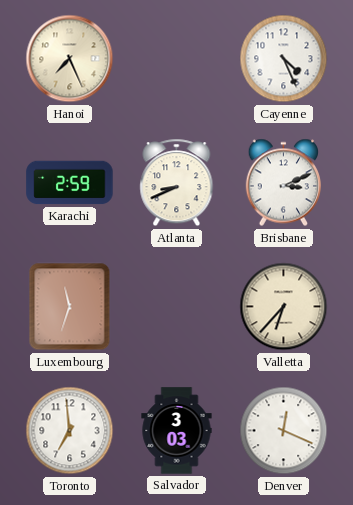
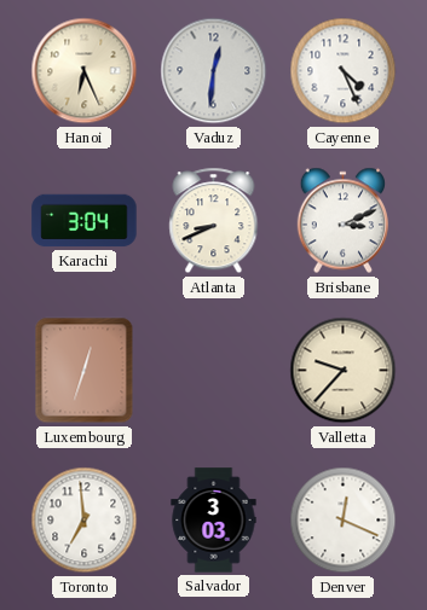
Hanoi: 7:26 -> 6:26
Vaduz: none -> 12:31
Karachi: 2:59 -> 3:04
Luxembourg: 11:33 -> 12:33
Valletta: 6:37 -> 9:37
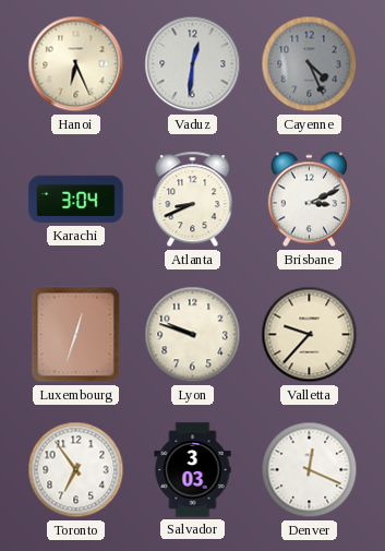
Cayenne dial: white -> grey
Lyon: none -> 9:48
Toronto: 6:59 -> 6:54
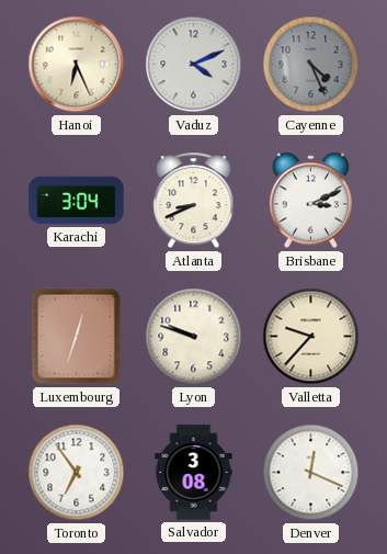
Vaduz: 12:31 -> 4:11
Salvador: 3:03 -> 3:08
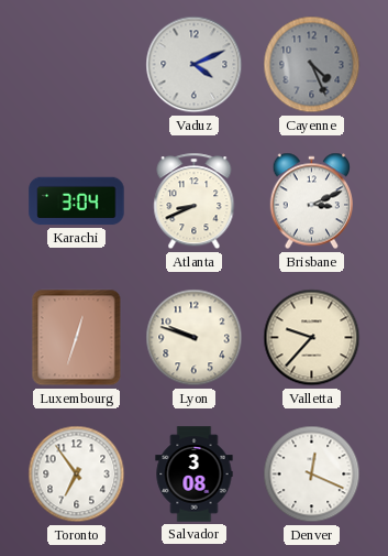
Hanoi: 6:26 -> none
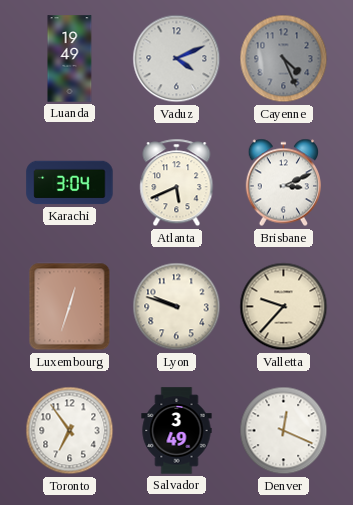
Luanda: none -> 19:49
Atlanta: 8:41 -> 5:41
Salvador: 3:08 -> 3:49
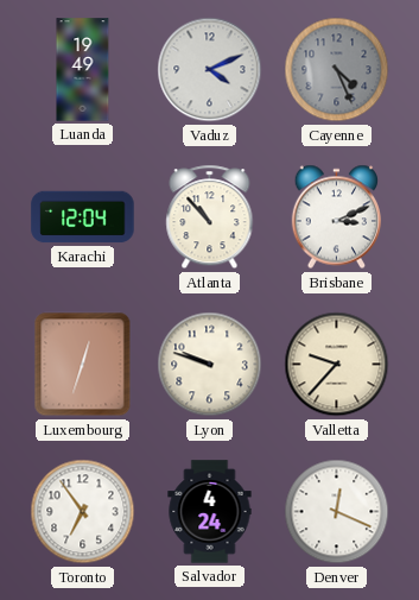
Karachi: 3:04 -> 12:04
Atlanta: 5:41 -> 10:53
Salvador: 3:49 -> 4:24
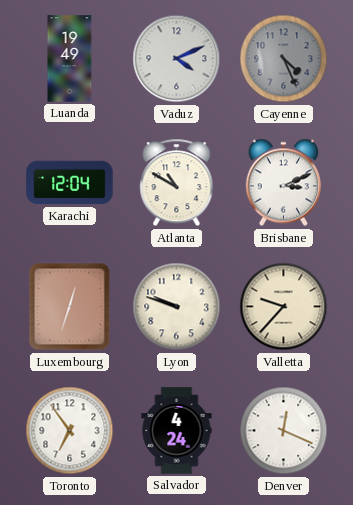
Atlanta: 10:53 -> 10:50
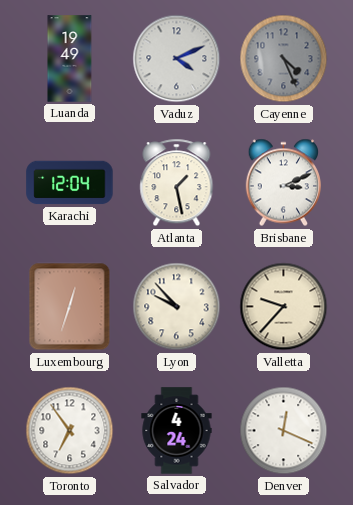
Atlanta: 10:50 -> 1:28
Lyon: 9:48 -> 9:53
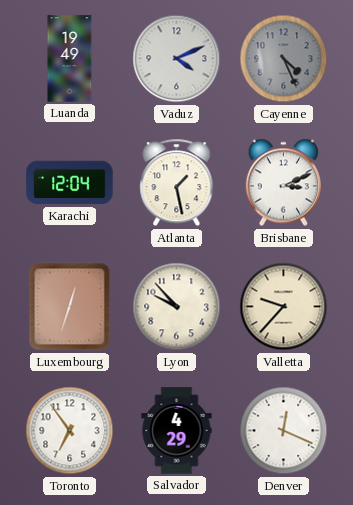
Salvador: 4:24 -> 4:29
